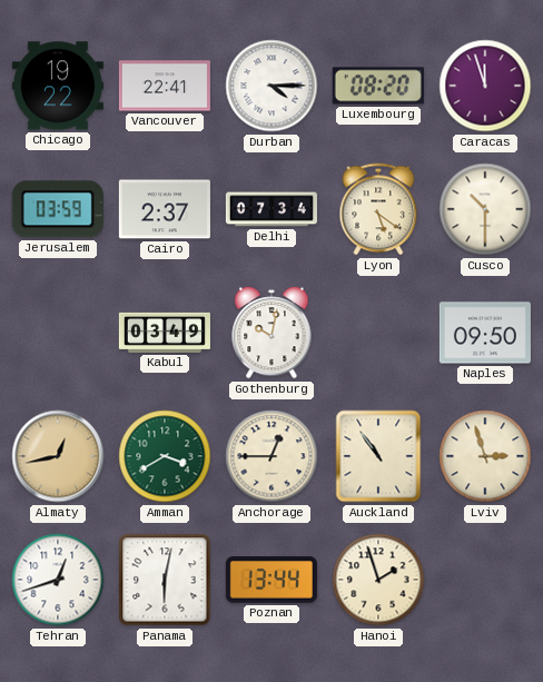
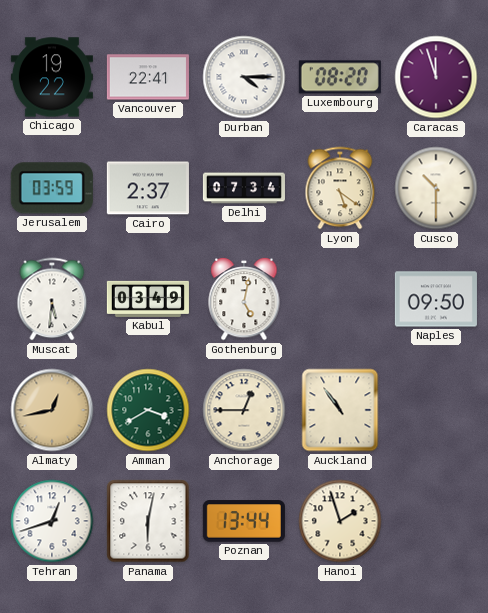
Muscat: none -> 5:31
Gothenburg: 10:02 -> 5:02
Lviv: 2:57 -> none
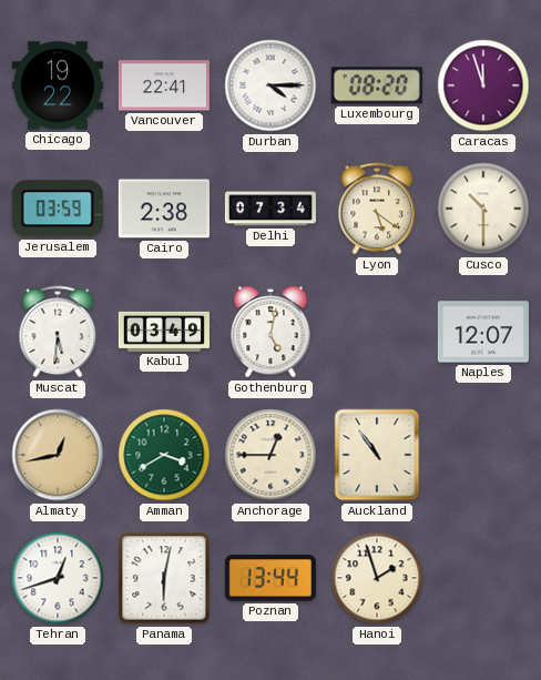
Cairo: 2:37 -> 2:38
Naples: 09:50 -> 12:07
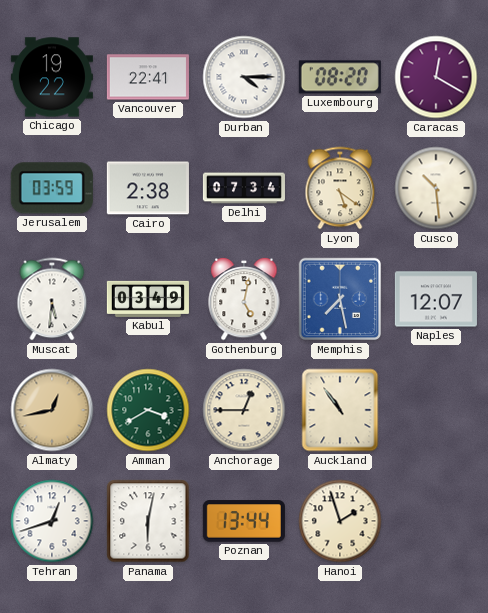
Caracas: 11:57 -> 12:20
Cusco: 10:30 -> 10:29
Memphis: none -> 7:28
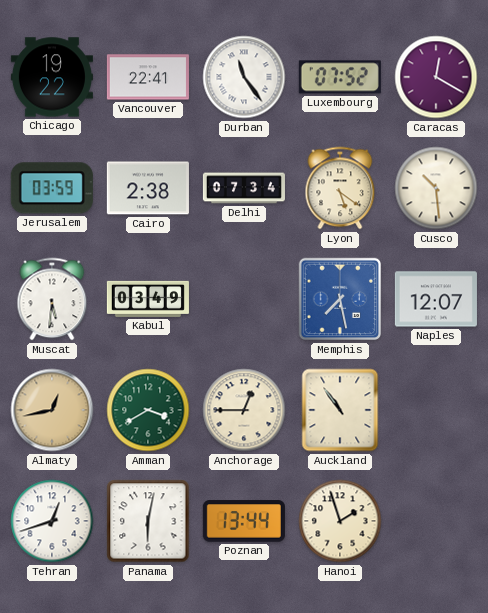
Durban: 4:15 -> 11:24
Luxembourg: 08:20 -> 07:52
Gothenburg: 5:02 -> none
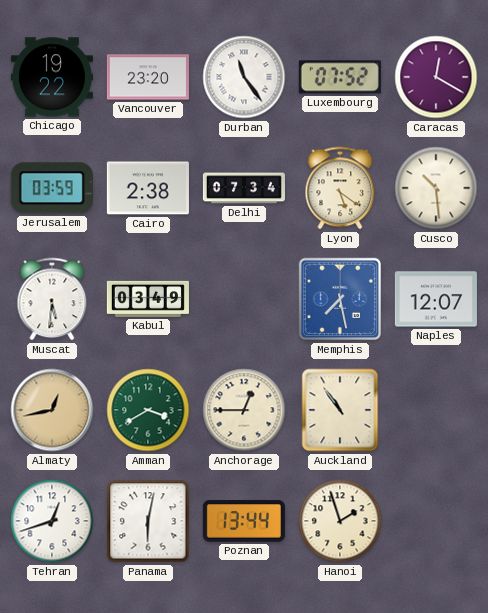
Vancouver: 22:41 -> 23:20
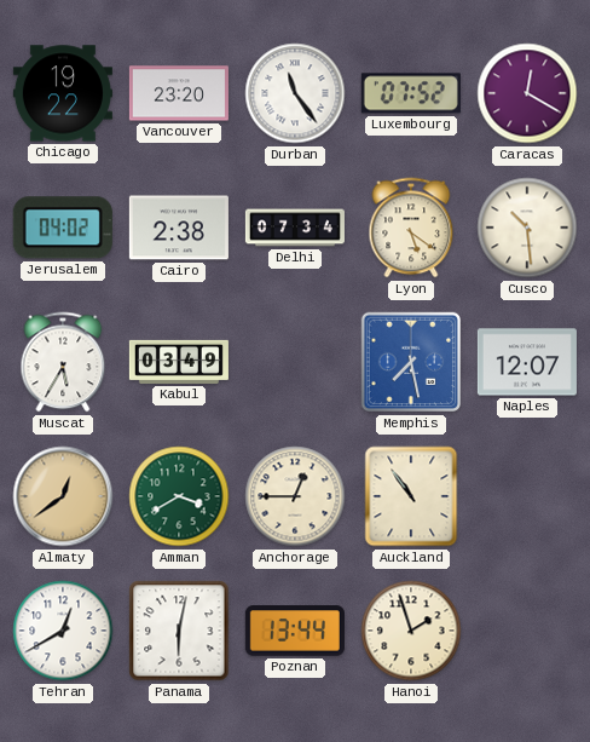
Jerusalem: 03:59 -> 04:02
Muscat: 5:31 -> 5:35
Almaty: 12:43 -> 12:39
Tehran: 12:42 -> 12:40
